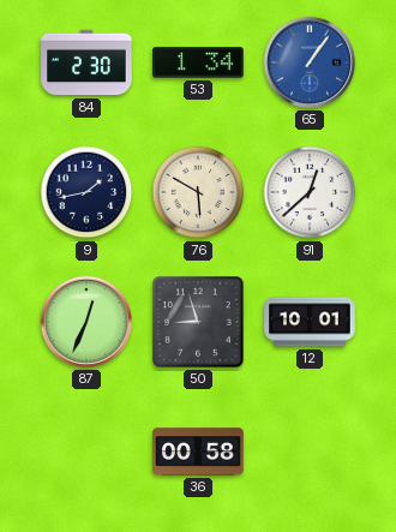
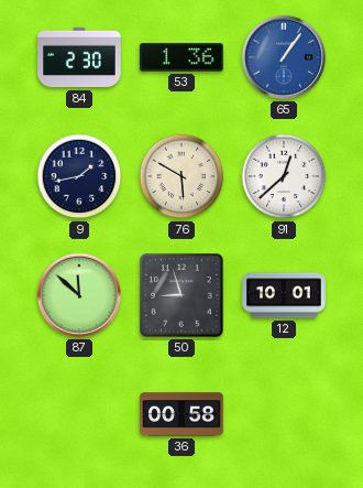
53: 1:34 -> 1:36
87: 12:34 -> 11:52
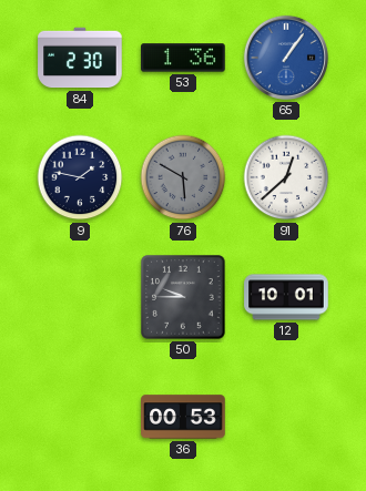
9: 1:43 -> 1:47
76 dial: cream -> grey
87: 11:52 -> none
50: 8:57 -> 9:45
36: 00:58 -> 00:53
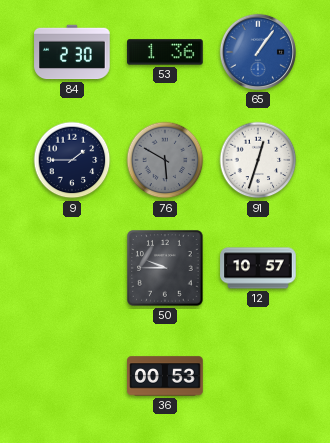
9: 1:47 -> 1:45
91: 12:38 -> 12:33
12: 10:01 -> 10:57
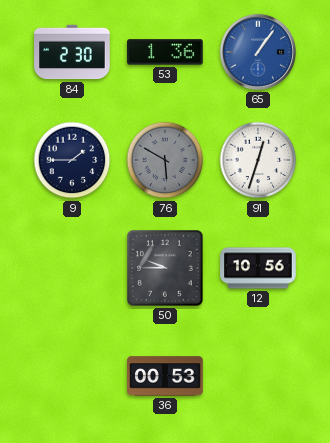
12: 10:57 -> 10:56
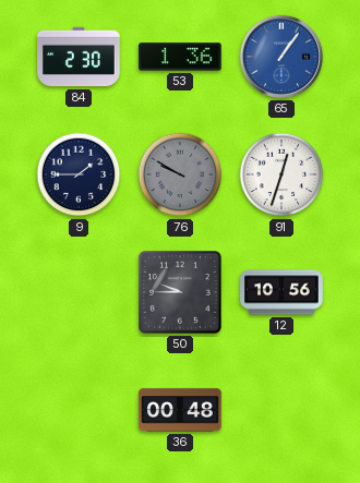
76: 5:50 -> 9:50
36: 00:53 -> 00:48
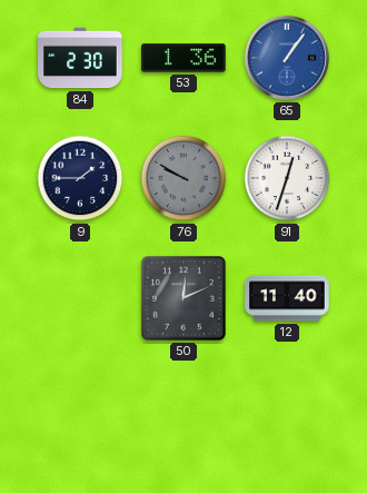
50: 9:45 -> 12:11
12: 10:56 -> 11:40
36: 00:48 -> none
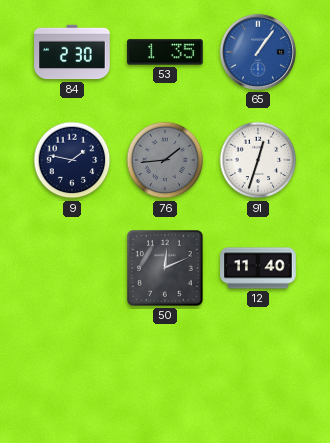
53: 1:36 -> 1:35
9: 1:45 -> 1:47
76: 9:50 -> 1:44
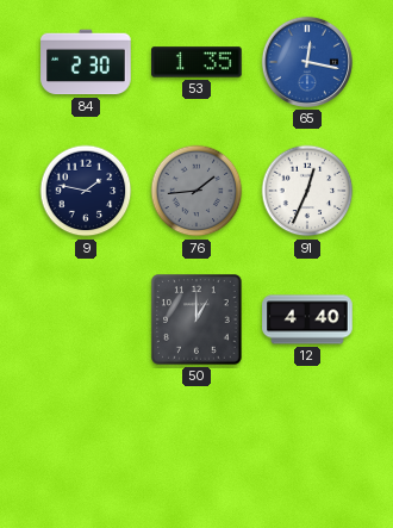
65: 1:06 -> 12:17
91: 12:33 -> 12:34
50: 12:11 -> 1:00
12: 11:40 -> 4:40
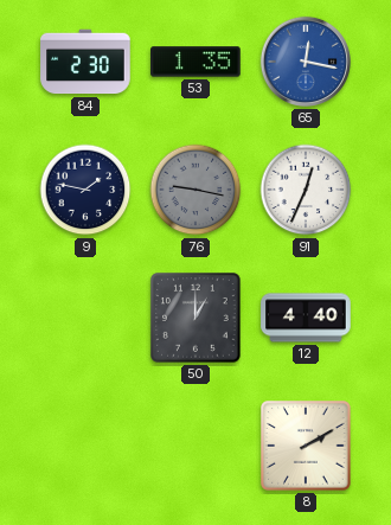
76: 1:44 -> 9:17
8: none -> 2:10
